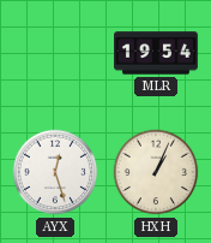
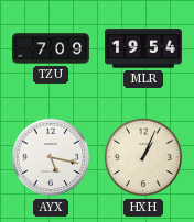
TZU: none -> 7:09
AYX: 12:27 -> 5:17
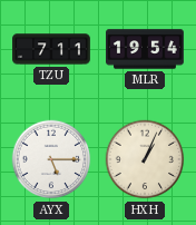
TZU: 7:09 -> 7:11
AYX: 5:17 -> 5:15
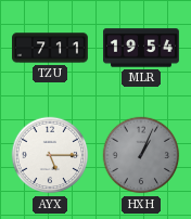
HXH dial: cream -> grey
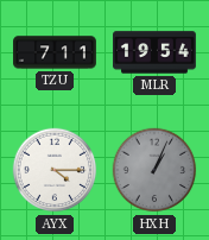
AYX: 5:15 -> 4:15
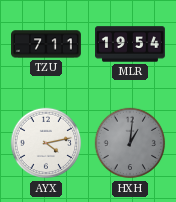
AYX: 4:15 -> 4:13
HXH: 1:04 -> 1:01
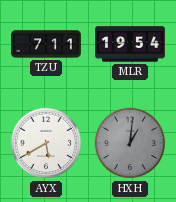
AYX: 4:13 -> 5:40
